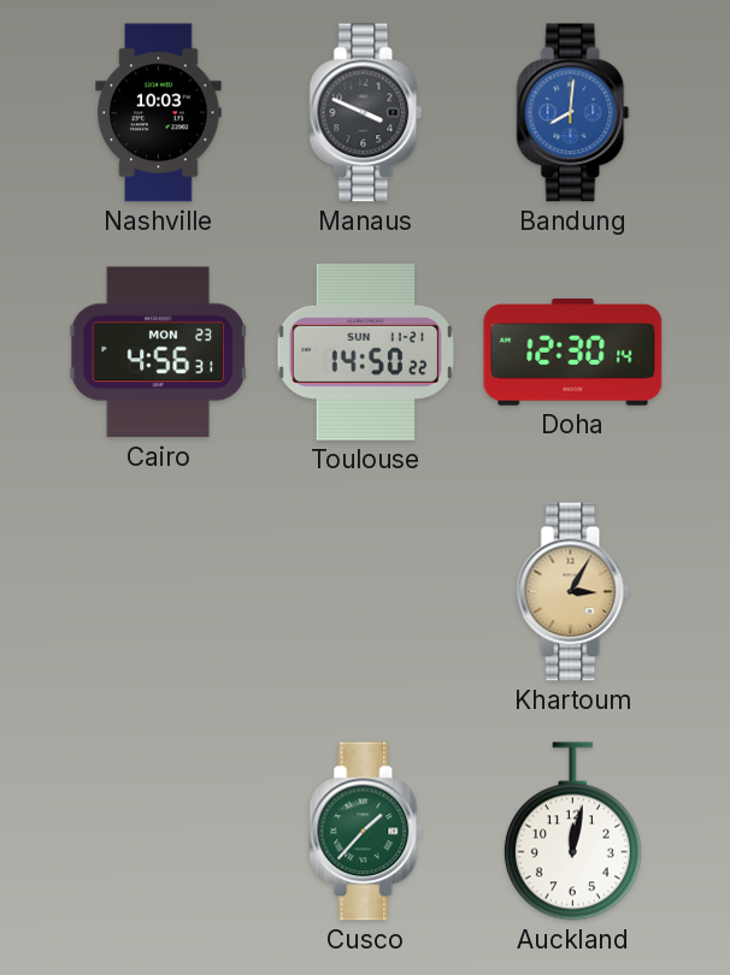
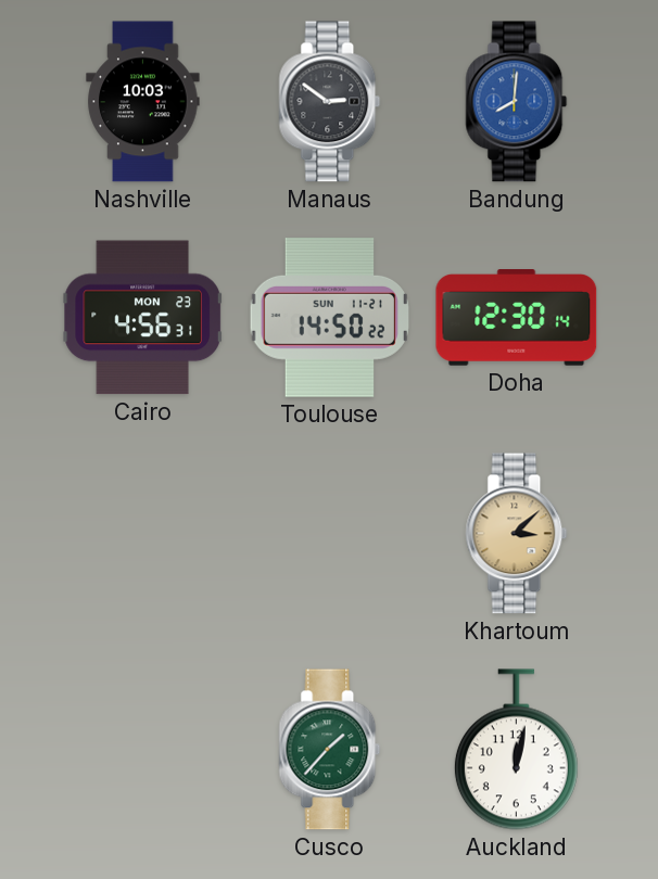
Manaus: 3:49 -> 2:51
Khartoum: 3:05 -> 3:08
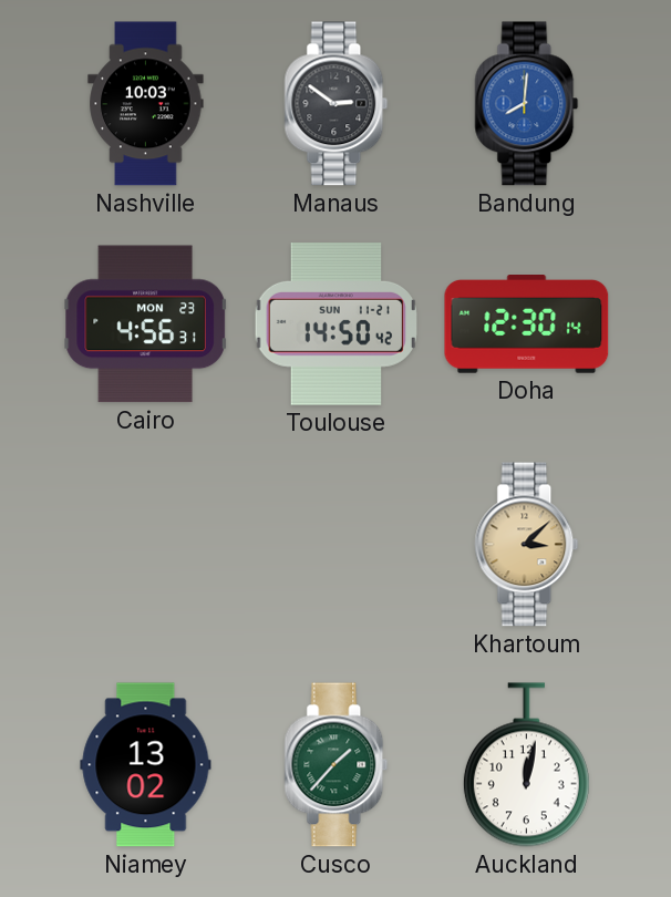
Toulouse: 14:50:22 -> 14:50:42
Niamey: none -> 13:02
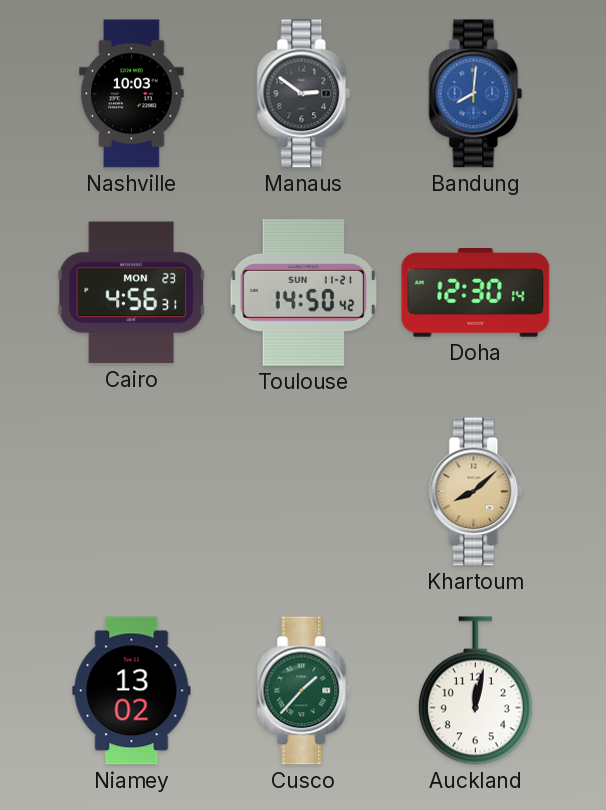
Khartoum: 3:08 -> 8:08
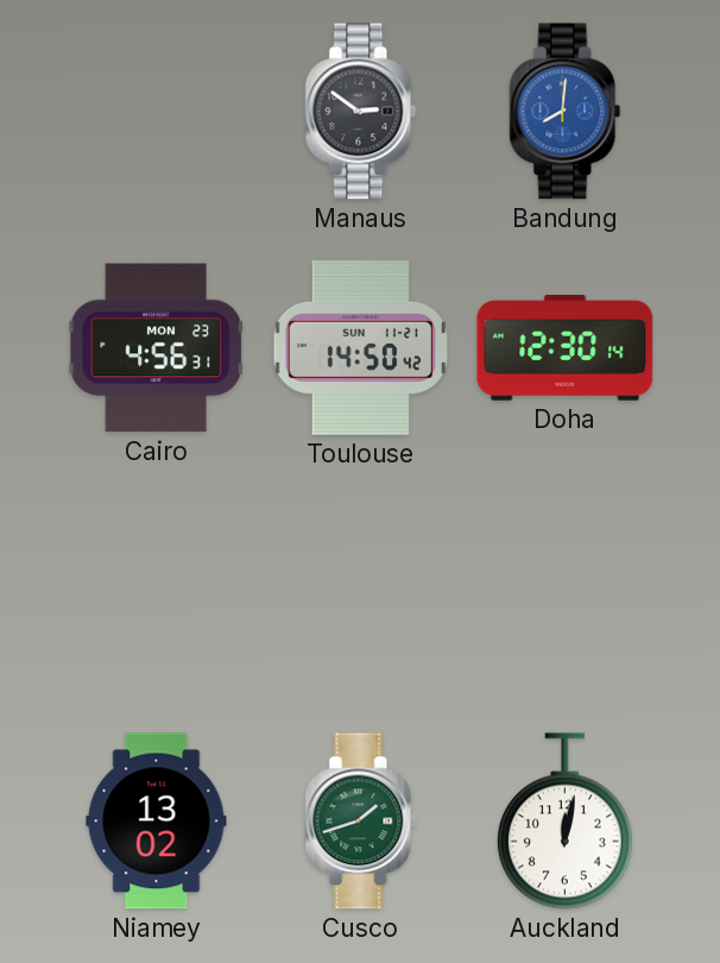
Nashville: 10:03 -> none
Khartoum: 8:08 -> none
Cusco: 1:37 -> 1:42
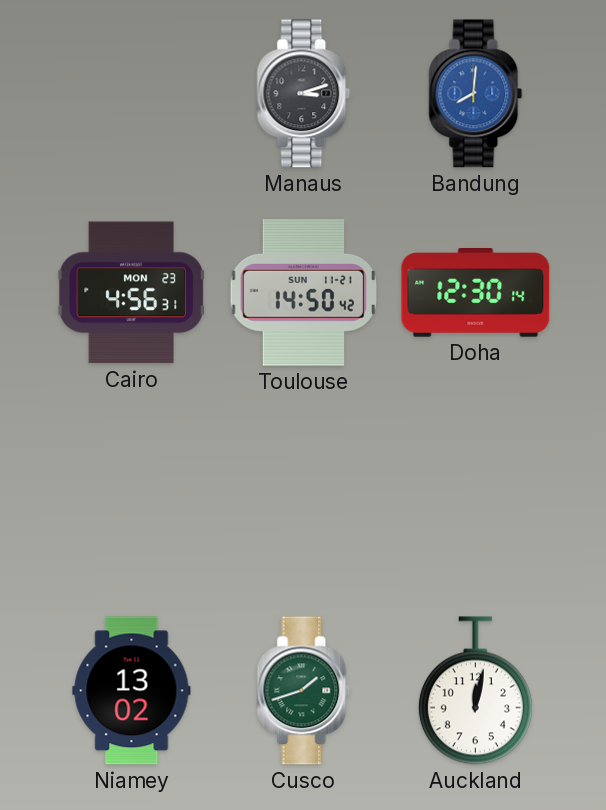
Manaus: 2:51 -> 3:12
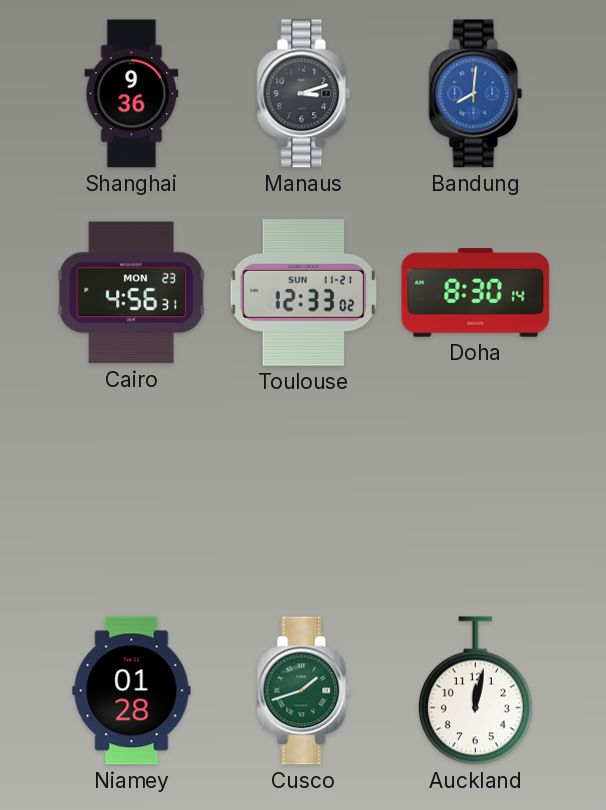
Shanghai: none -> 9:36
Toulouse: 14:50 -> 12:33
Doha: 12:30 -> 8:30
Niamey: 13:02 -> 01:28
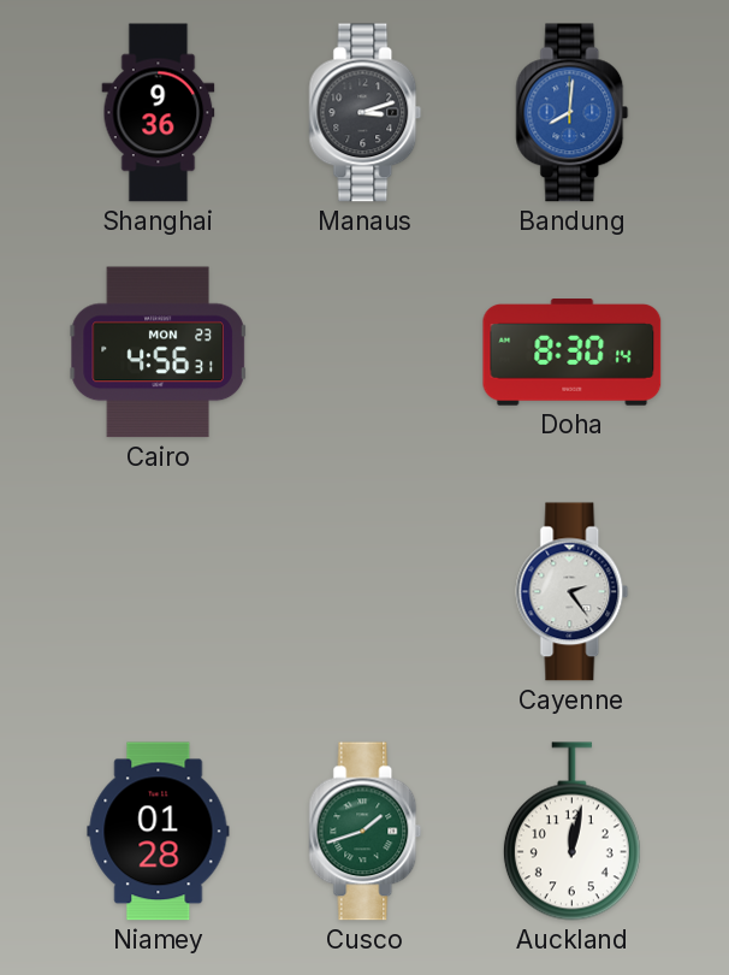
Toulouse: 12:33 -> none
Cayenne: none -> 2:24
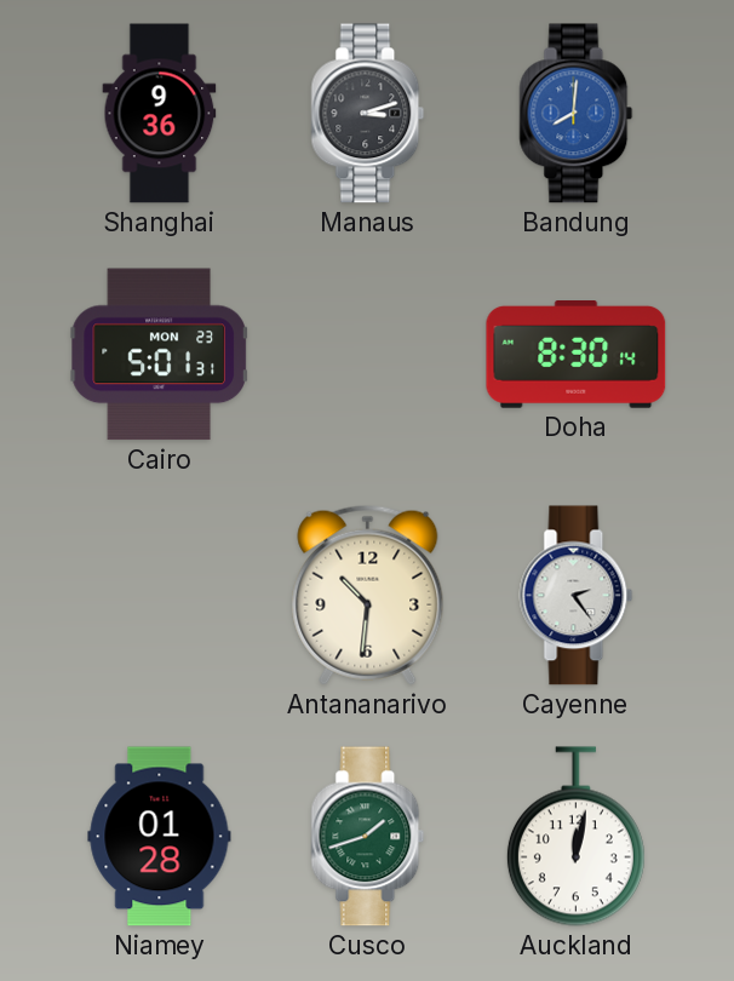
Cairo: 4:56 -> 5:01
Antananarivo: none -> 10:31
